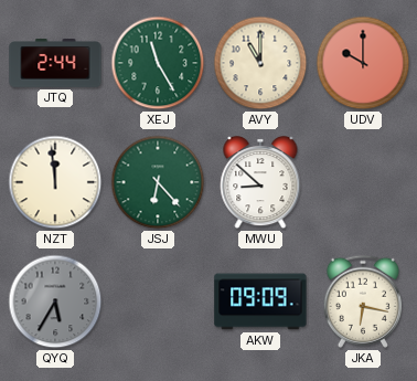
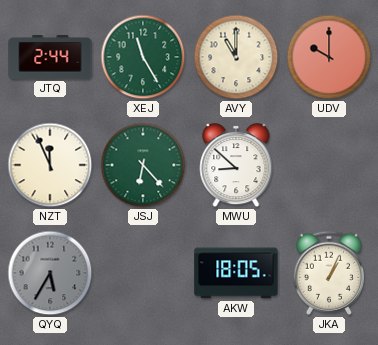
NZT: 11:59 -> 11:56
AKW: 09:09 -> 18:05
JKA: 6:17 -> 1:04
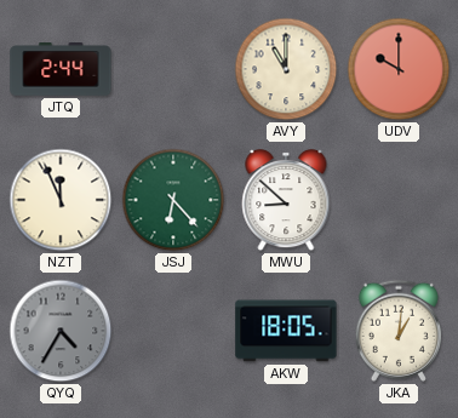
XEJ: 11:25 -> none
QYQ: 5:35 -> 4:35
JKA: 1:04 -> 1:01
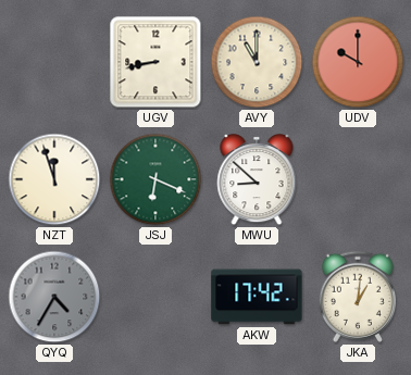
JTQ: 2:44 -> none
UGV: none -> 8:43
NZT: 11:56 -> 11:57
JSJ: 6:23 -> 6:19
AKW: 18:05 -> 17:42
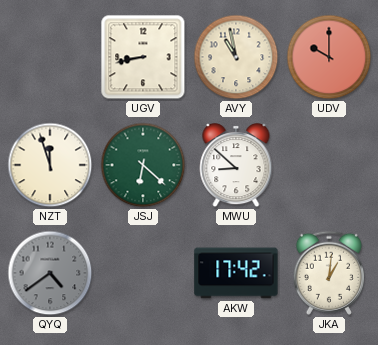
AVY: 11:00 -> 10:58
JSJ: 6:19 -> 6:22
QYQ: 4:35 -> 4:39
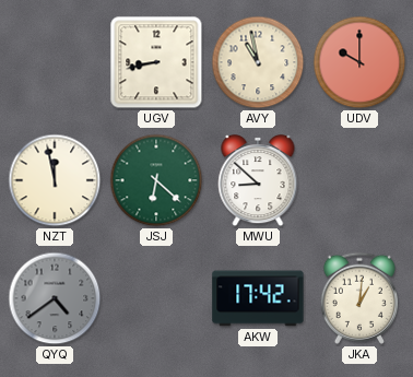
NZT: 11:57 -> 11:58
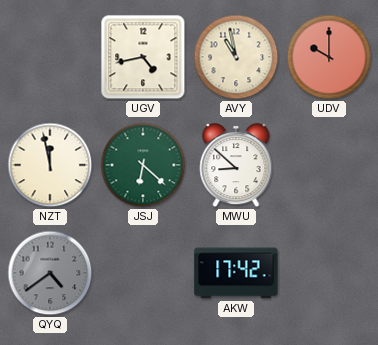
UGV: 8:43 -> 4:43
JKA: 1:01 -> none
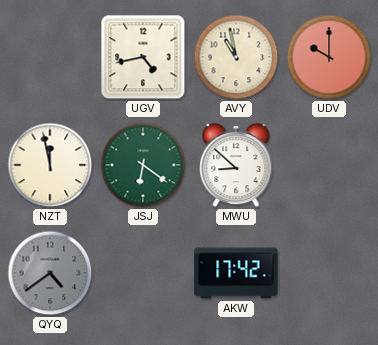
JSJ: 6:22 -> 6:21
